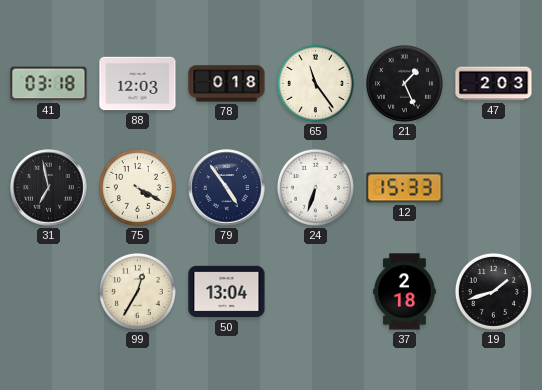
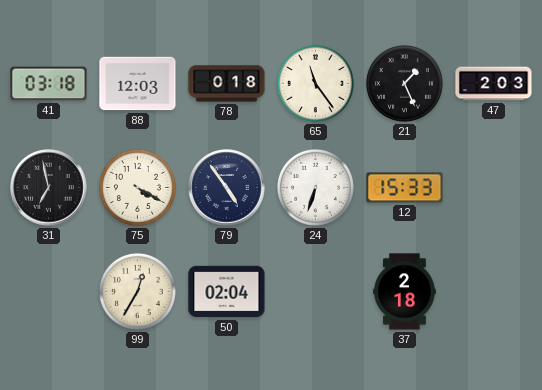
50: 13:04 -> 02:04
19: 1:42 -> none
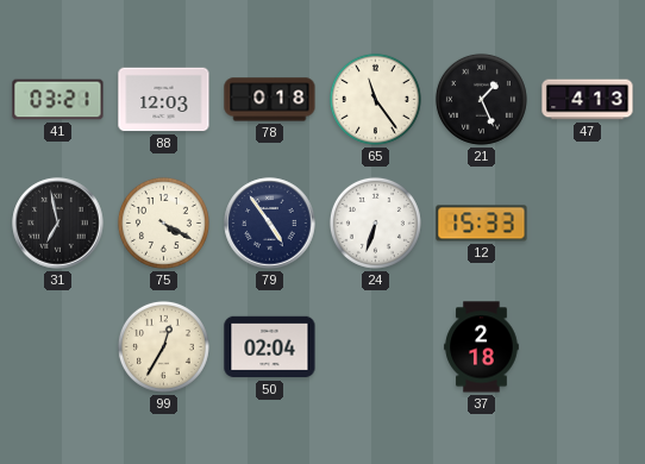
41: 03:18 -> 03:21
47: 2:03 -> 4:13
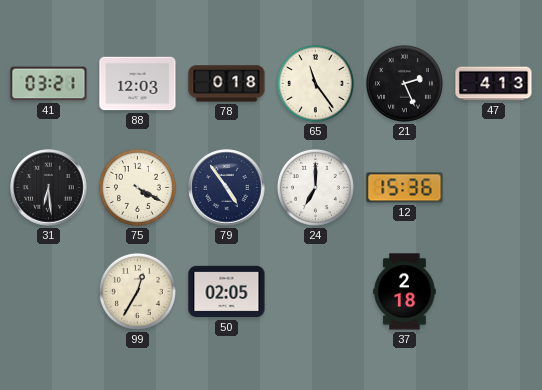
21: 1:26 -> 2:26
31: 6:58 -> 6:29
24: 6:33 -> 7:00
12: 15:33 -> 15:36
50: 02:04 -> 02:05
